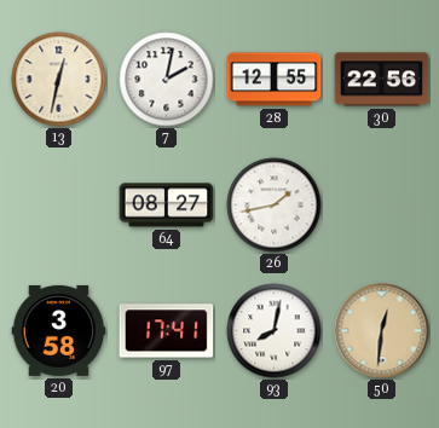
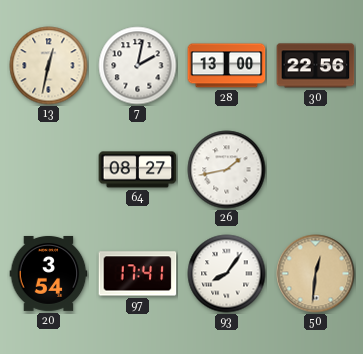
28: 12:55 -> 13:00
20: 3:58 -> 3:54
93: 8:02 -> 8:06
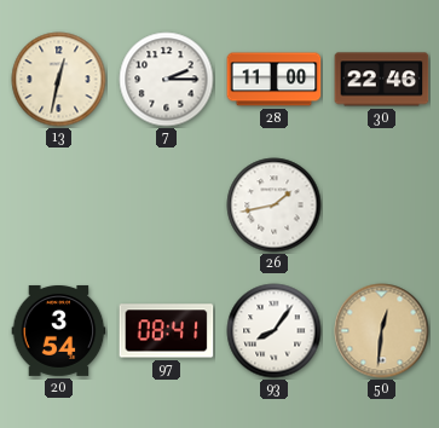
7: 2:02 -> 2:15
28: 13:00 -> 11:00
30: 22:56 -> 22:46
64: 08:27 -> none
97: 17:41 -> 08:41
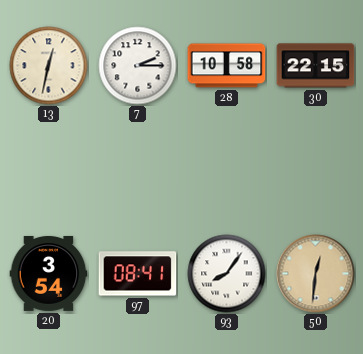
28: 11:00 -> 10:58
30: 22:46 -> 22:15
26: 1:43 -> none
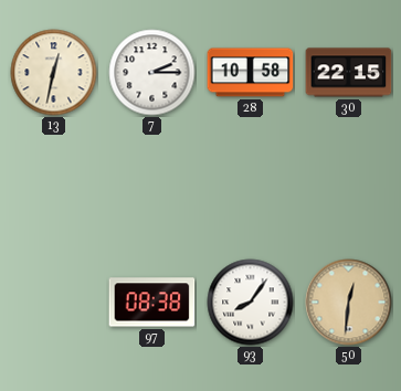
20: 3:54 -> none
97: 08:41 -> 08:38
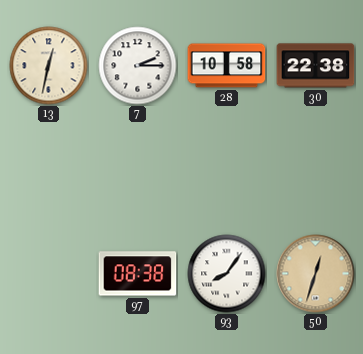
30: 22:15 -> 22:38
50: 12:31 -> 12:33
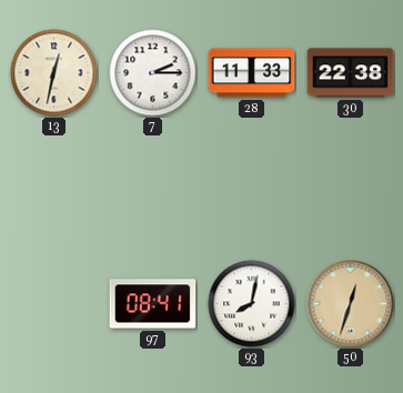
28: 10:58 -> 11:33
97: 08:38 -> 08:41
93: 8:06 -> 8:02
